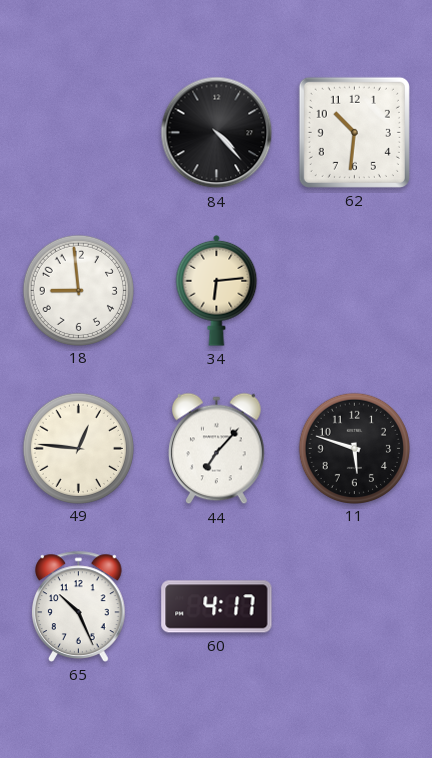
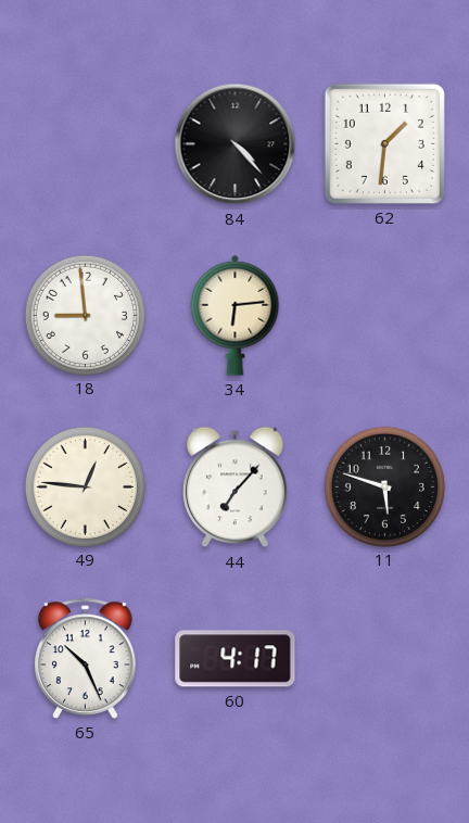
62: 10:31 -> 1:31
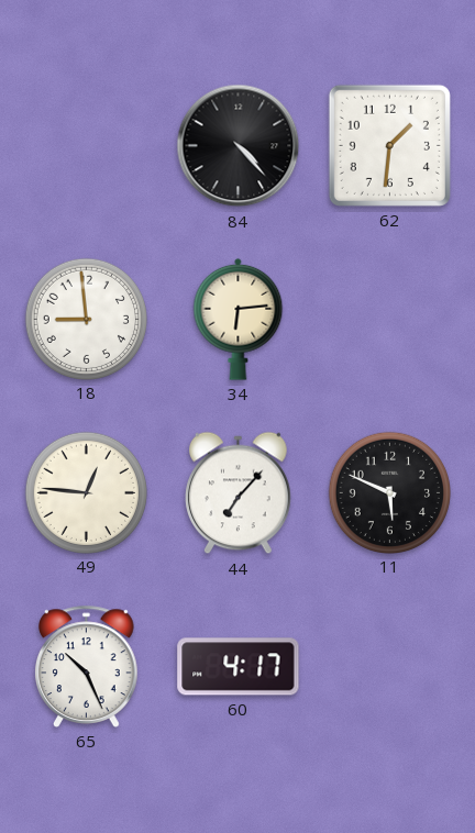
11: 5:48 -> 5:49
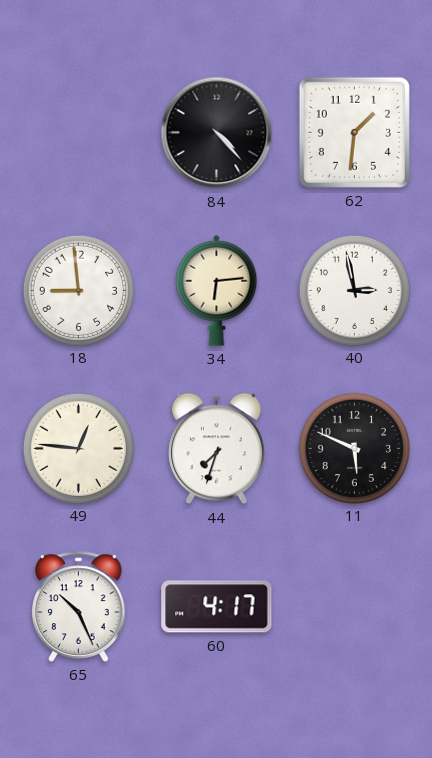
40: none -> 2:58
44: 7:07 -> 7:33
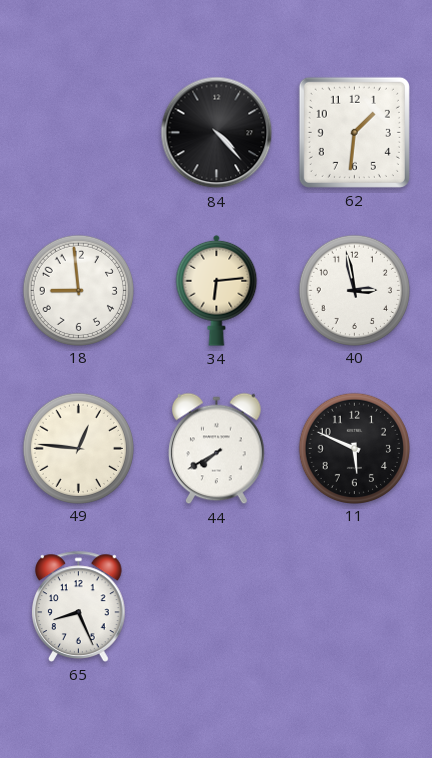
44: 7:33 -> 7:40
65: 10:26 -> 8:26
60: 4:17 -> none
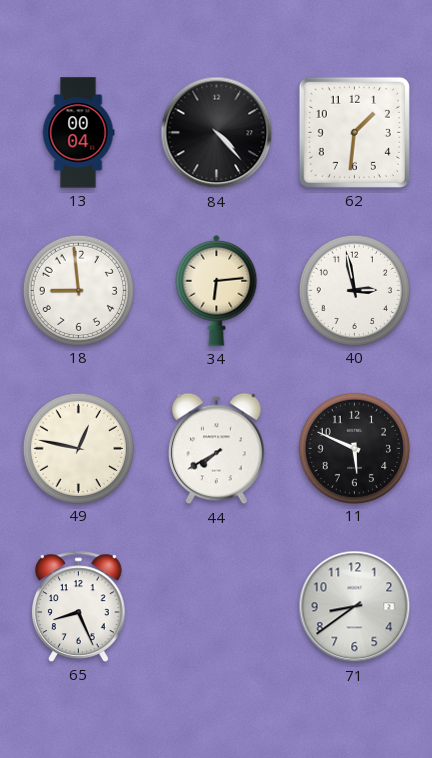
13: none -> 00:04
49: 12:46 -> 12:47
71: none -> 8:39
